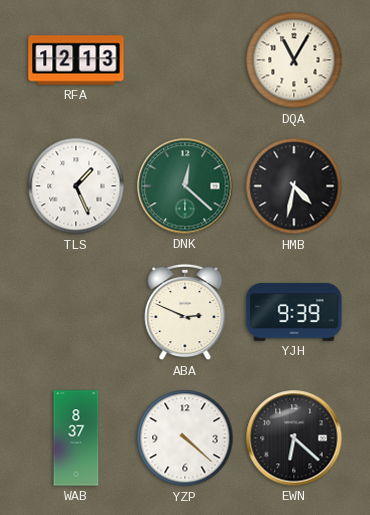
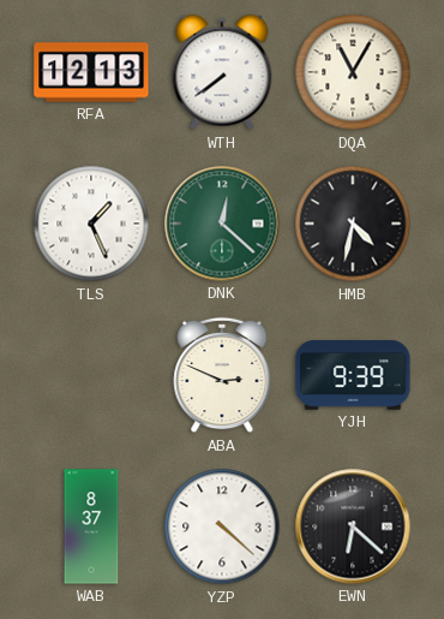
WTH: none -> 7:39
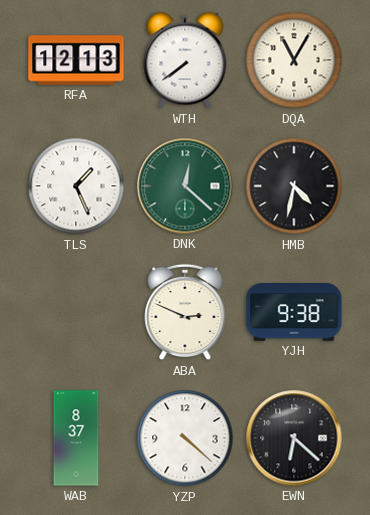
YJH: 9:39 -> 9:38
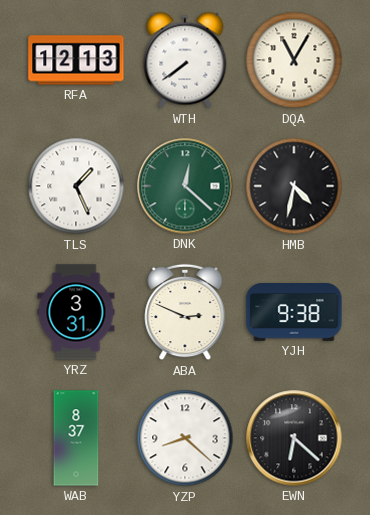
YRZ: none -> 3:31
YZP: 4:22 -> 8:22
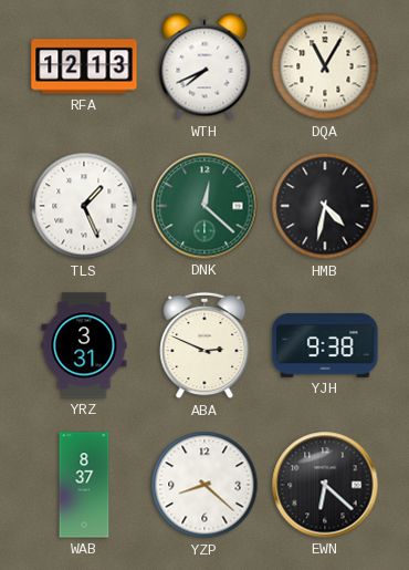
WTH: 7:39 -> 7:41
